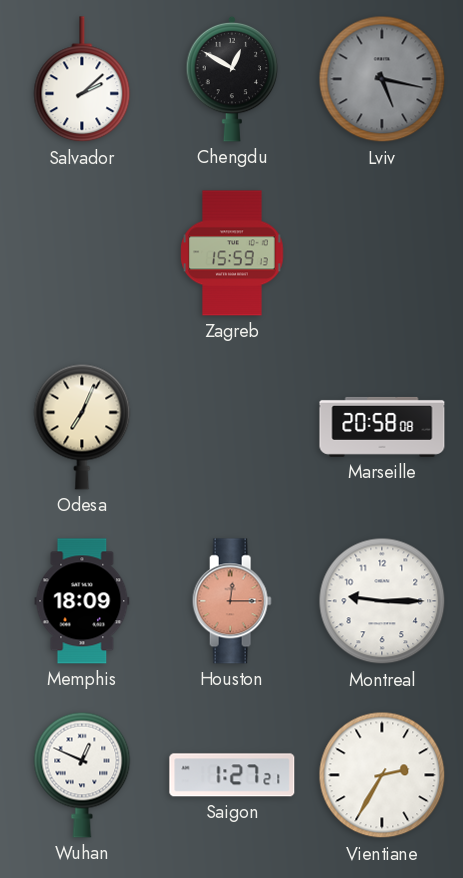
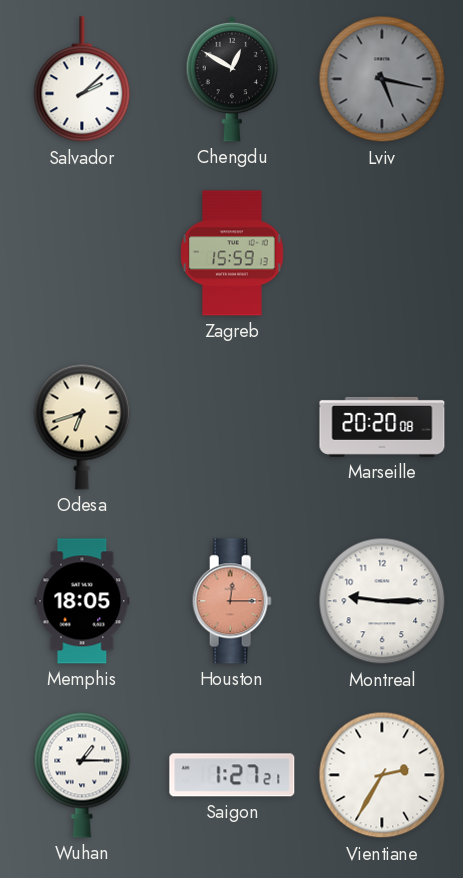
Odesa: 7:04 -> 6:42
Marseille: 20:58 -> 20:20
Memphis: 18:09 -> 18:05
Wuhan: 12:49 -> 1:15
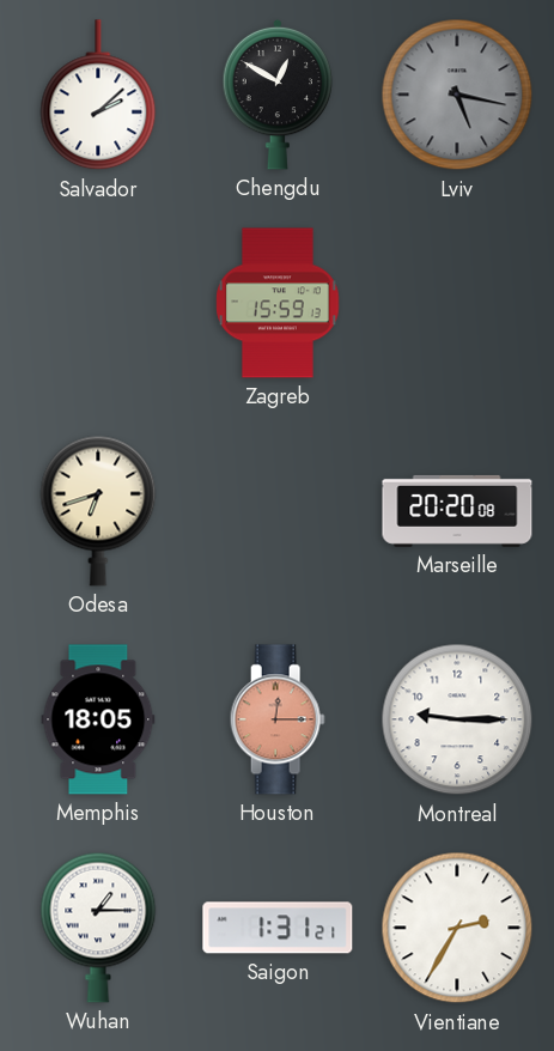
Saigon: 1:27 -> 1:31
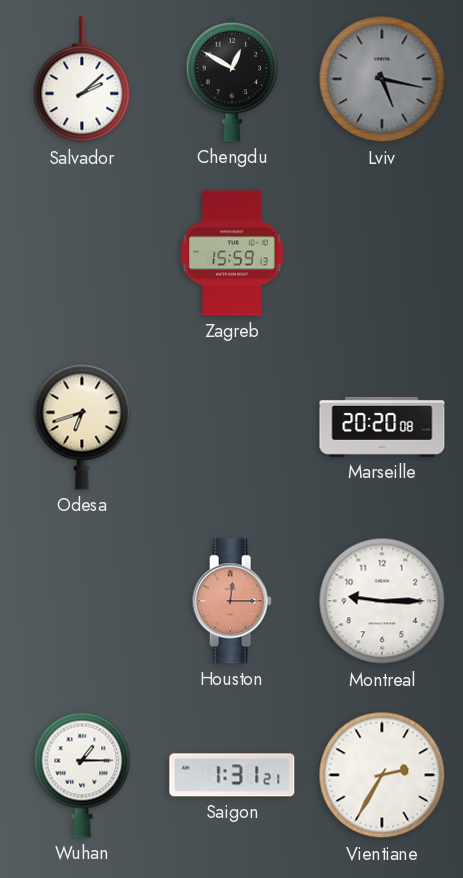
Memphis: 18:05 -> none
